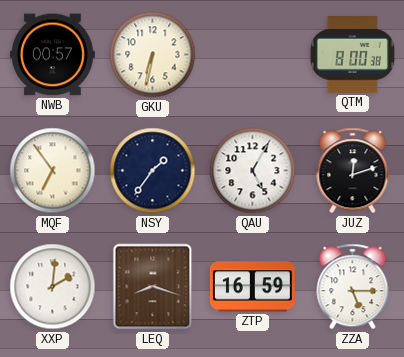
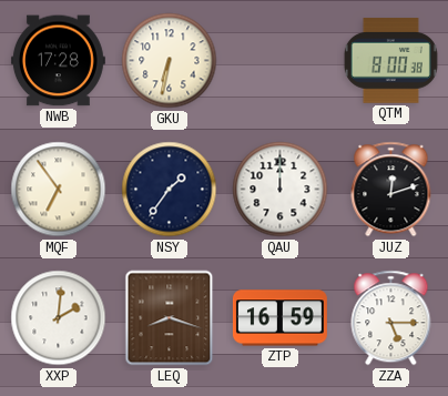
NWB: 00:57 -> 17:28
QAU: 5:05 -> 12:00
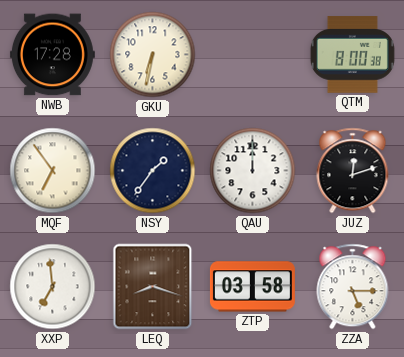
XXP: 2:01 -> 6:59
ZTP: 16:59 -> 03:58
